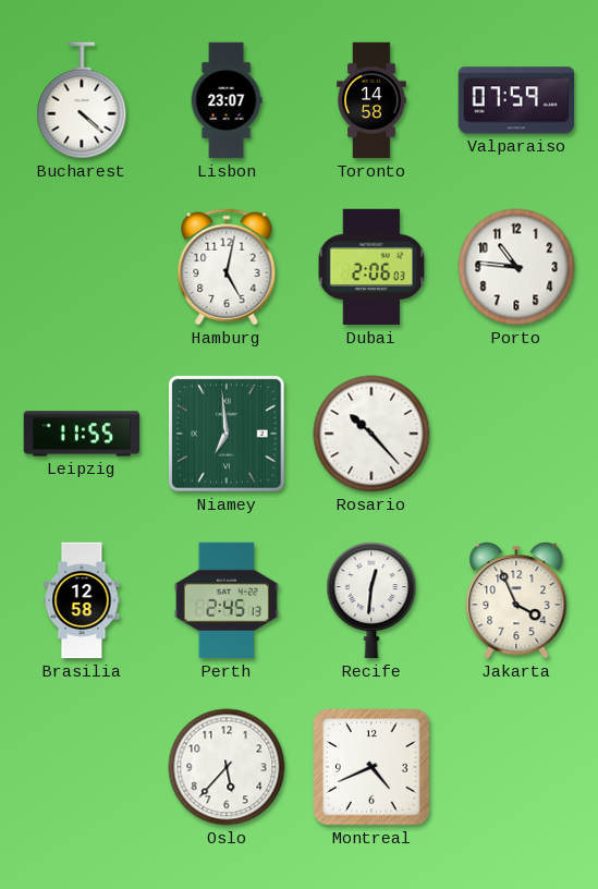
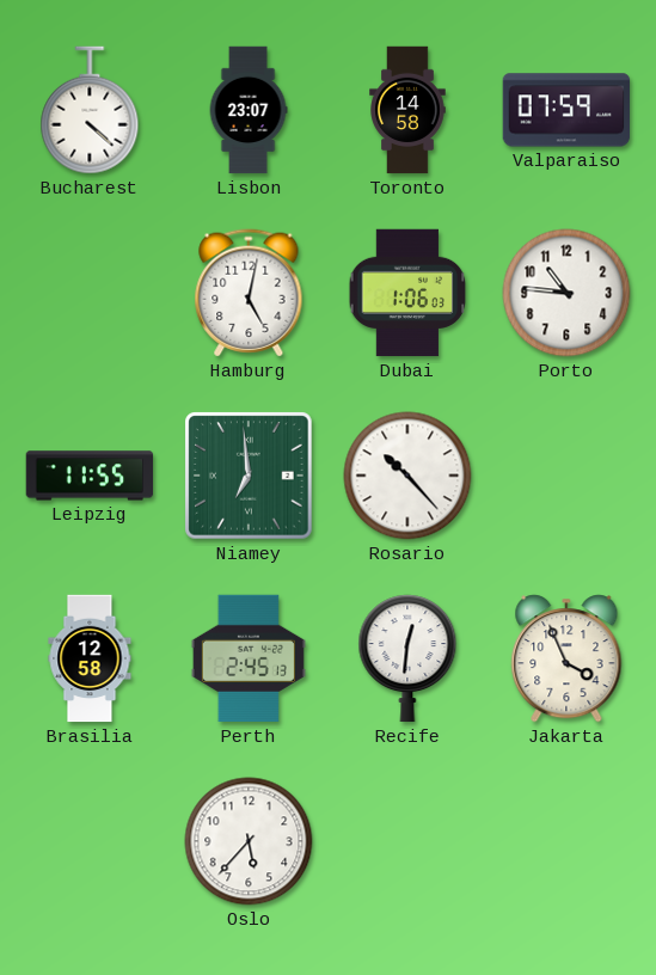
Dubai: 2:06 -> 1:06
Montreal: 4:41 -> none
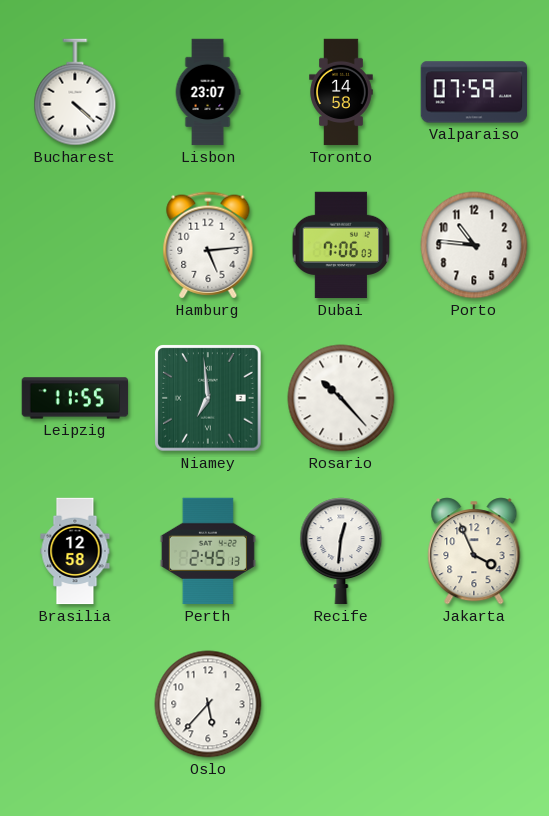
Hamburg: 5:02 -> 5:14
Dubai: 1:06 -> 7:06
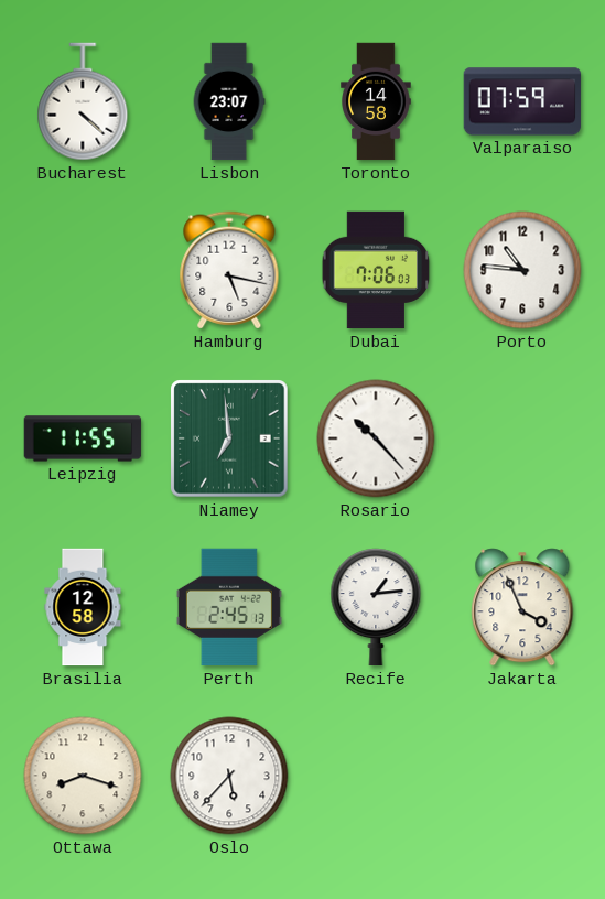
Hamburg: 5:14 -> 5:17
Recife: 12:31 -> 1:14
Ottawa: none -> 8:18
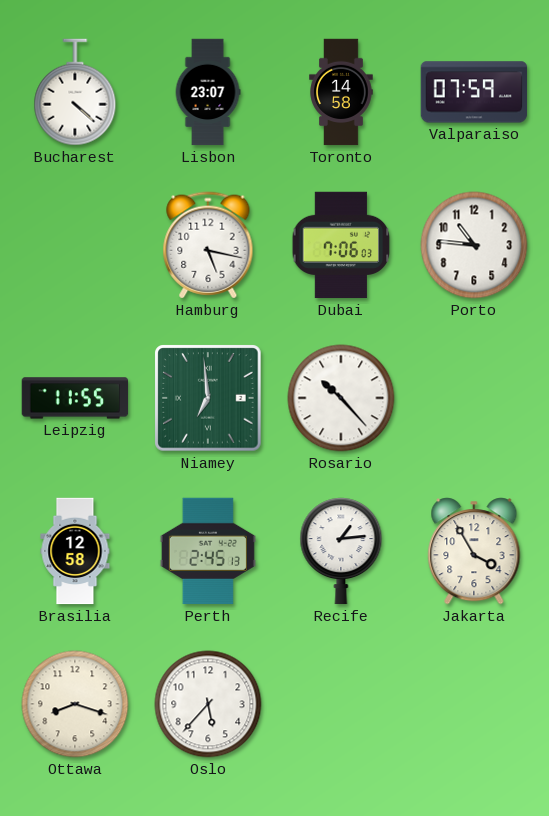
Jakarta: 3:56 -> 3:55
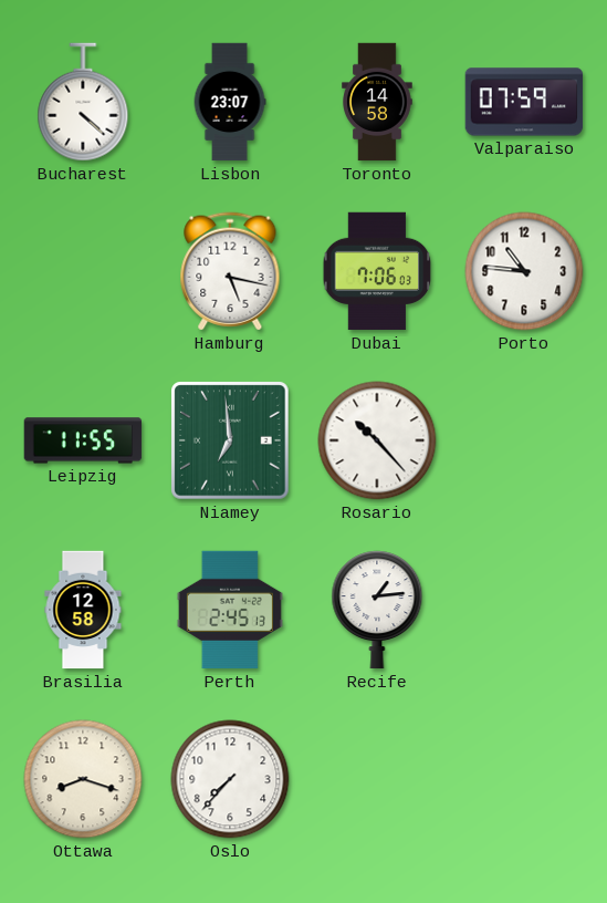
Jakarta: 3:55 -> none
Oslo: 5:37 -> 7:37
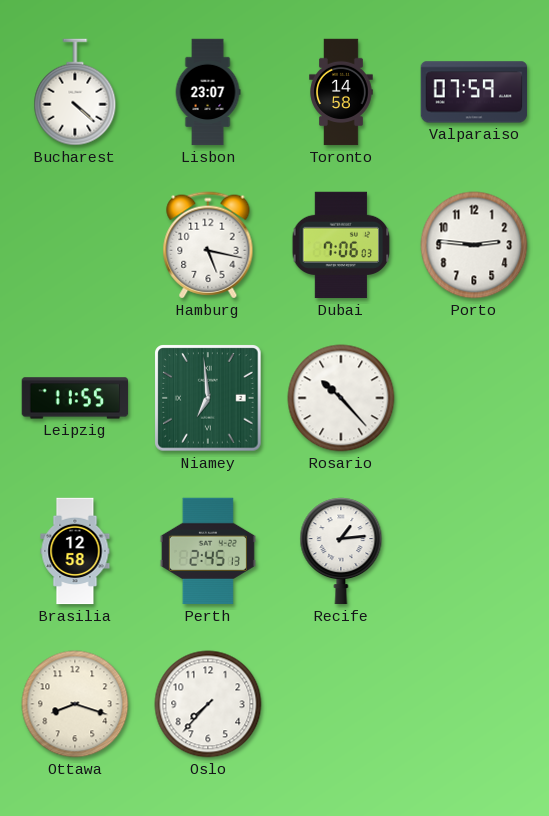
Porto: 10:46 -> 2:46
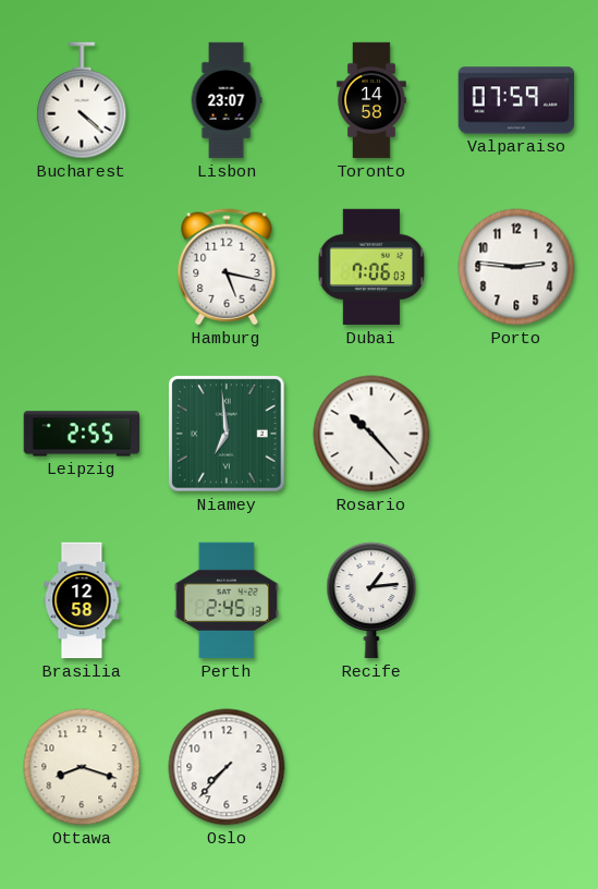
Leipzig: 11:55 -> 2:55
